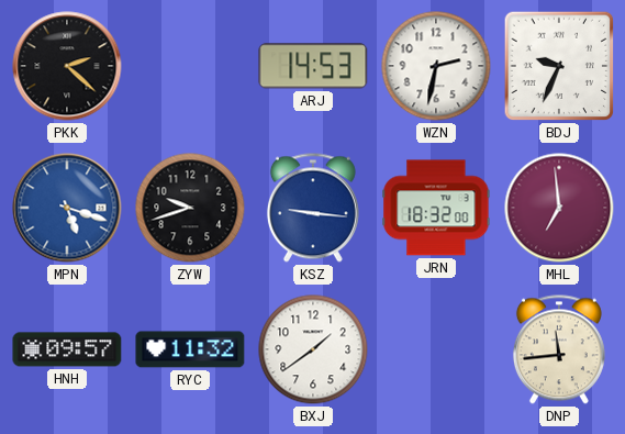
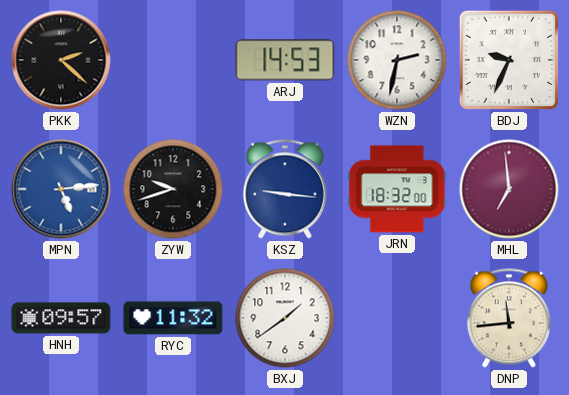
MPN: 5:18 -> 5:14
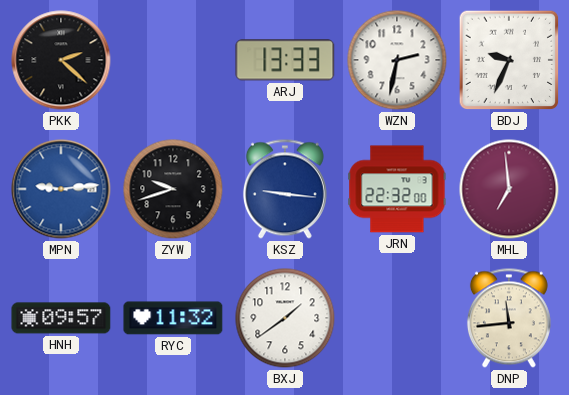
ARJ: 14:53 -> 13:33
MPN: 5:14 -> 9:14
JRN: 18:32 -> 22:32
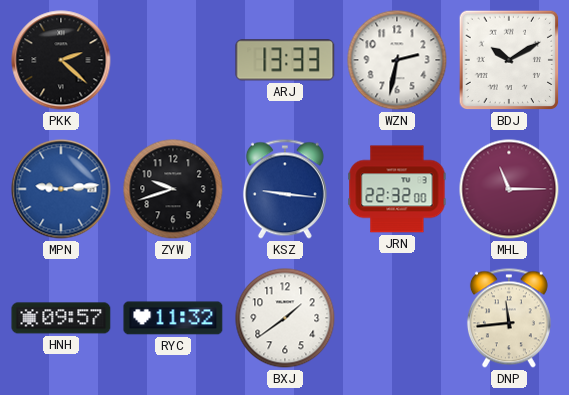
BDJ: 9:34 -> 10:10
MHL: 6:59 -> 11:15
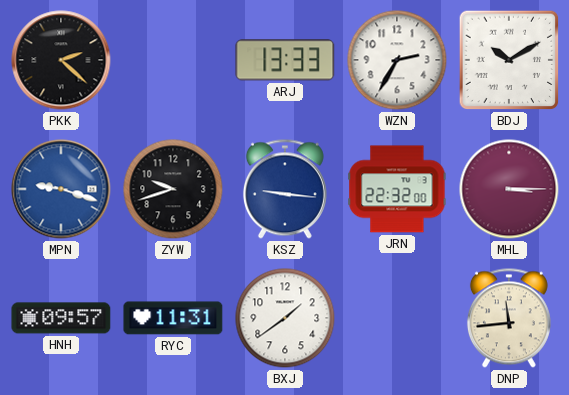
WZN: 2:32 -> 2:35
MPN: 9:14 -> 9:18
MHL: 11:15 -> 3:15
RYC: 11:32 -> 11:31
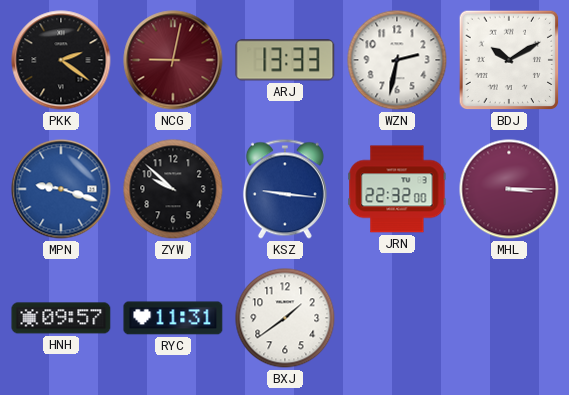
PKK: 2:22 -> 2:21
NCG: none -> 9:02
WZN: 2:35 -> 2:32
ZYW: 9:42 -> 9:52
DNP: 11:44 -> none
